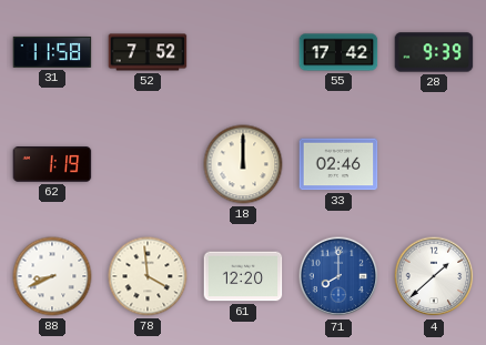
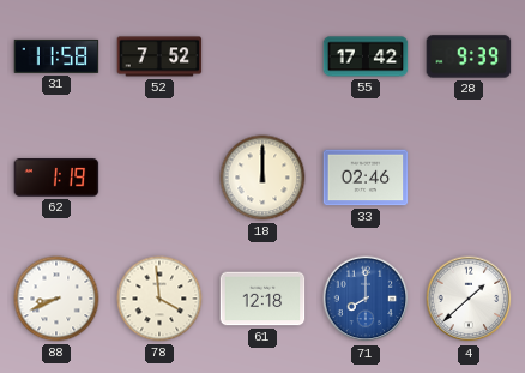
61: 12:20 -> 12:18
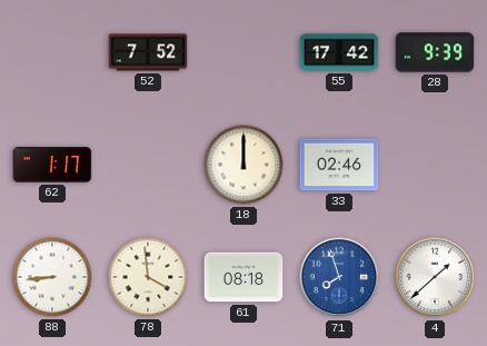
31: 11:58 -> none
62: 1:19 -> 1:17
88: 8:41 -> 8:44
61: 12:18 -> 08:18
71: 8:00 -> 7:57
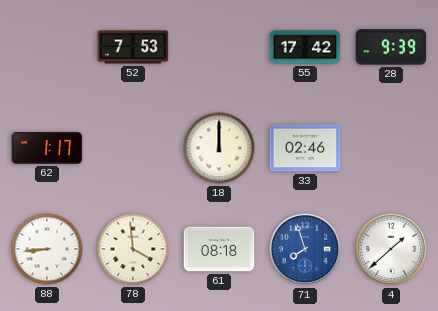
52: 7:52 -> 7:53
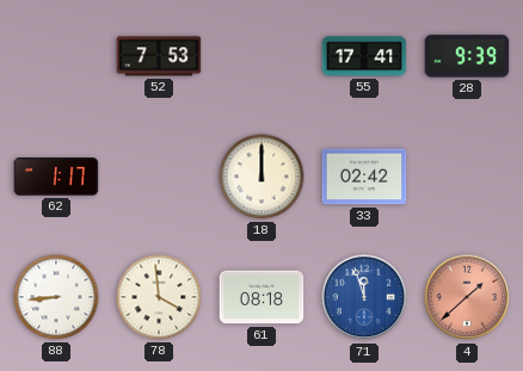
55: 17:42 -> 17:41
33: 02:46 -> 02:42
71: 7:57 -> 11:57
4 dial: white -> salmon
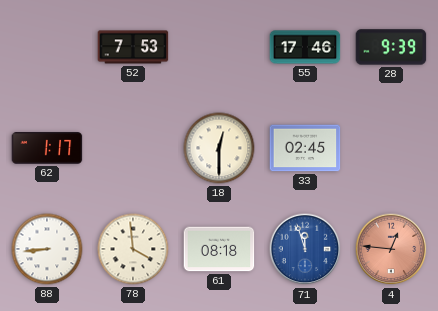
55: 17:41 -> 17:46
18: 12:00 -> 12:30
33: 02:42 -> 02:45
4: 1:38 -> 12:46
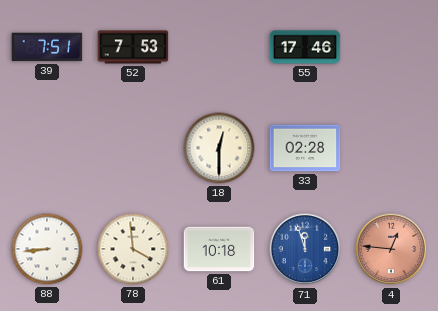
39: none -> 7:51
28: 9:39 -> none
62: 1:17 -> none
33: 02:45 -> 02:28
61: 08:18 -> 10:18
